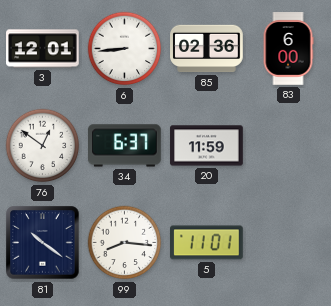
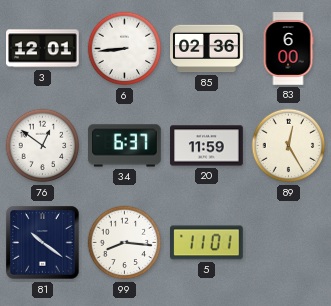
89: none -> 12:25
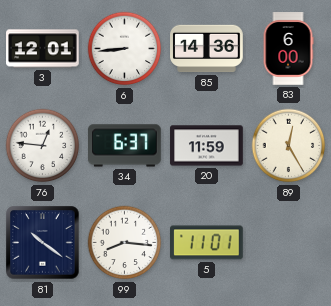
85: 02:36 -> 14:36
76: 12:51 -> 12:46
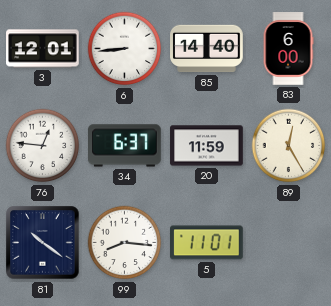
85: 14:36 -> 14:40
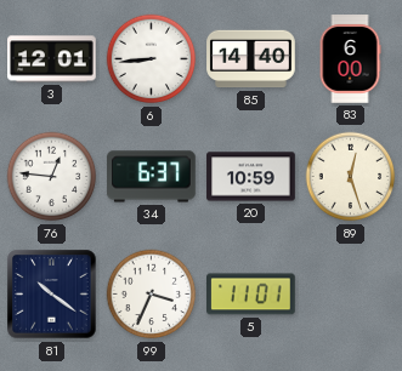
20: 11:59 -> 10:59
89: 12:25 -> 12:27
99: 8:16 -> 3:34
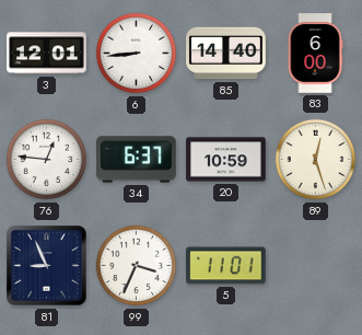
81: 10:21 -> 8:56
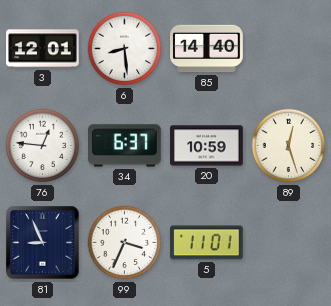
6: 8:44 -> 8:29
83: 6:00 -> none
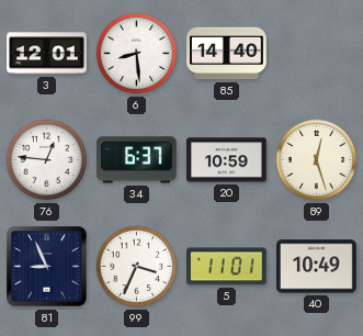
40: none -> 10:49
